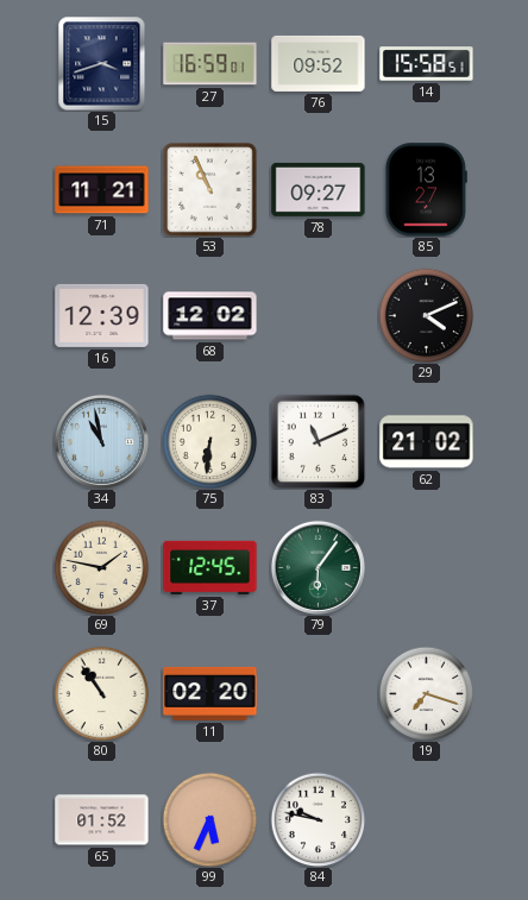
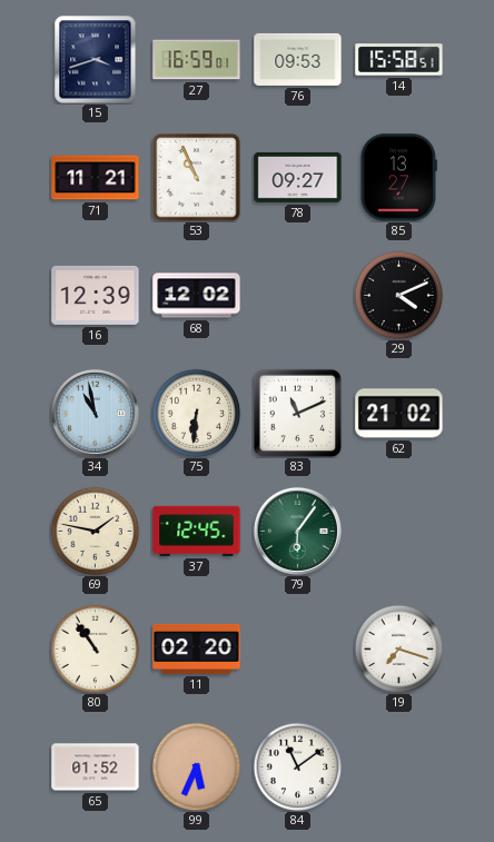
76: 09:52 -> 09:53
84: 9:47 -> 11:09
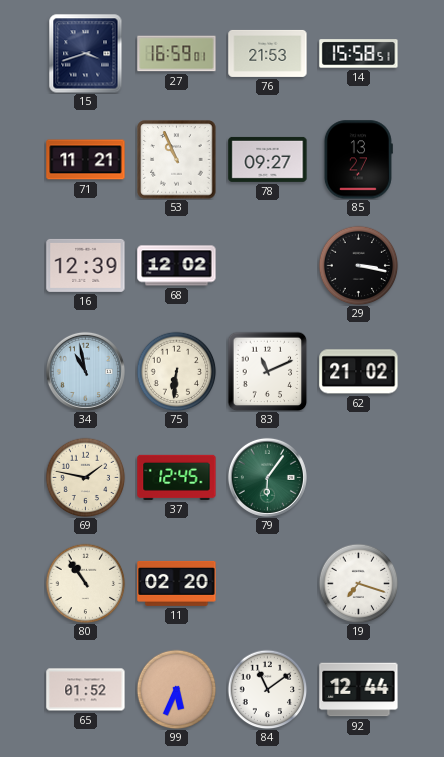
76: 09:53 -> 21:53
29: 4:11 -> 3:17
92: none -> 12:44
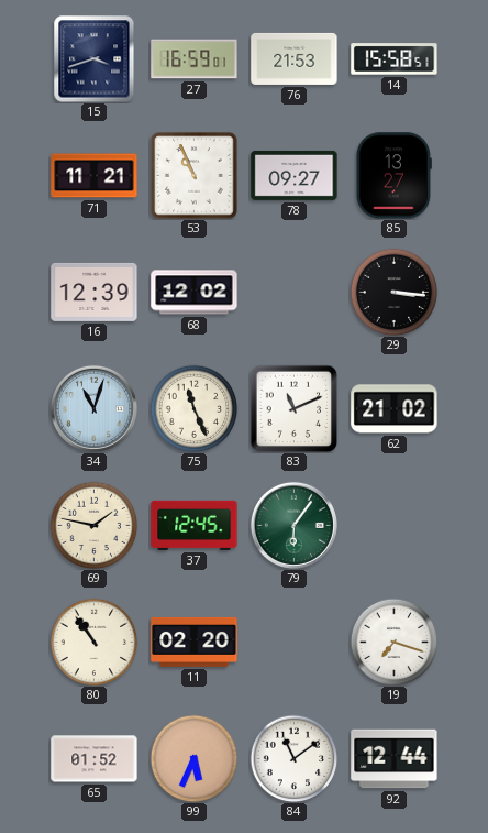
29: 3:17 -> 3:16
34: 10:58 -> 11:03
75: 6:31 -> 11:26
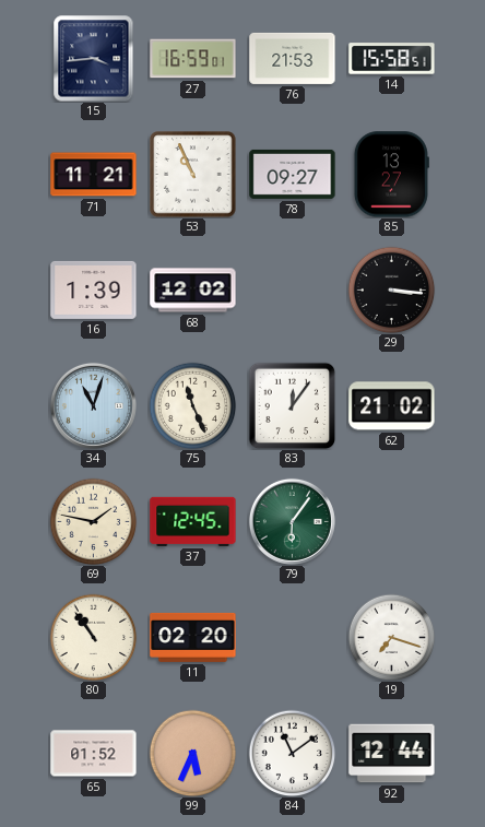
15: 3:42 -> 3:44
16: 12:39 -> 1:39
83: 11:11 -> 12:06
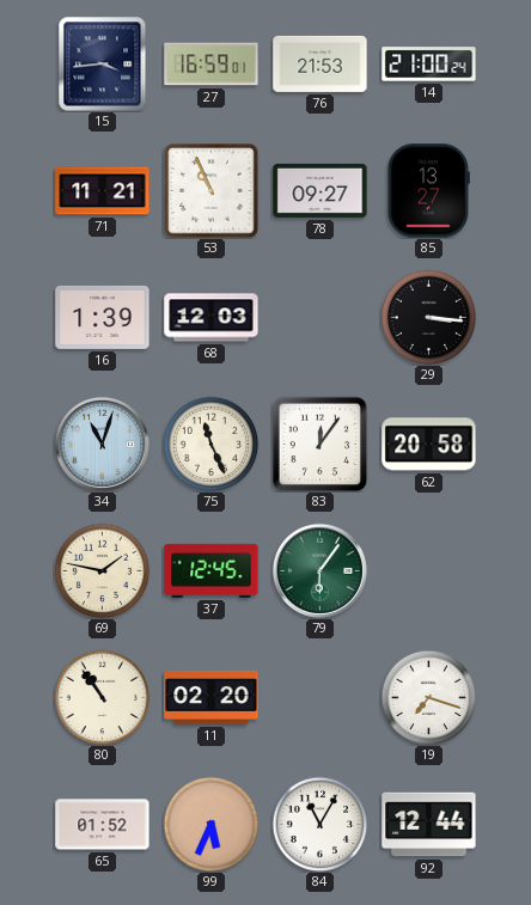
14: 15:58 -> 21:00
68: 12:02 -> 12:03
62: 21:02 -> 20:58
84: 11:09 -> 11:05
